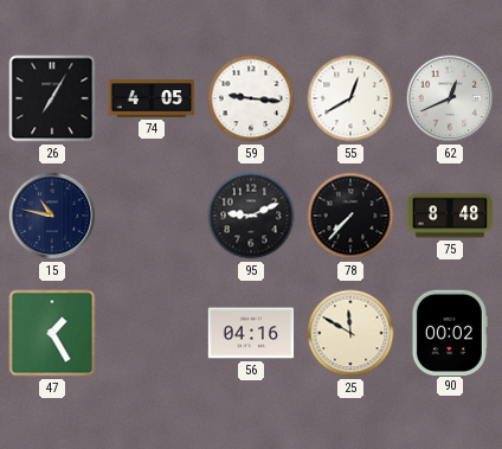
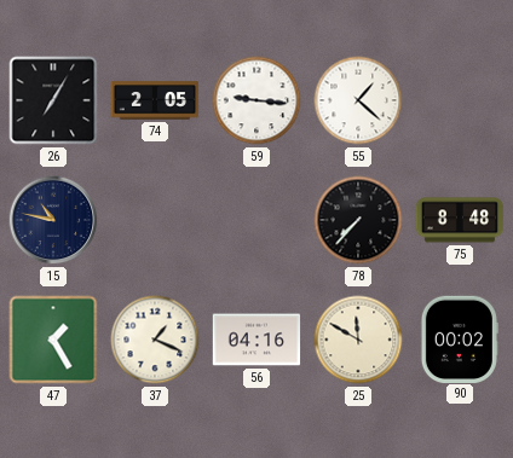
74: 4:05 -> 2:05
55: 12:40 -> 1:22
62: 12:41 -> none
95: 9:11 -> none
37: none -> 1:19
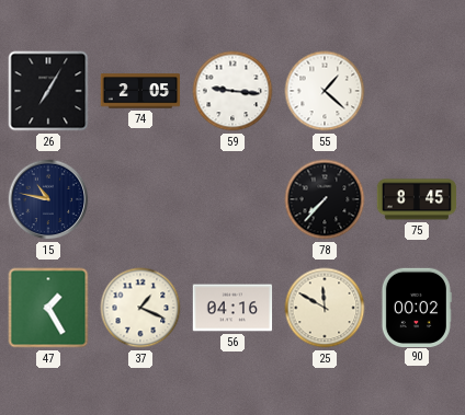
75: 8:48 -> 8:45
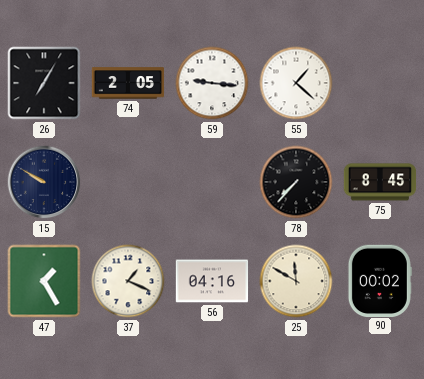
15: 10:47 -> 9:50
